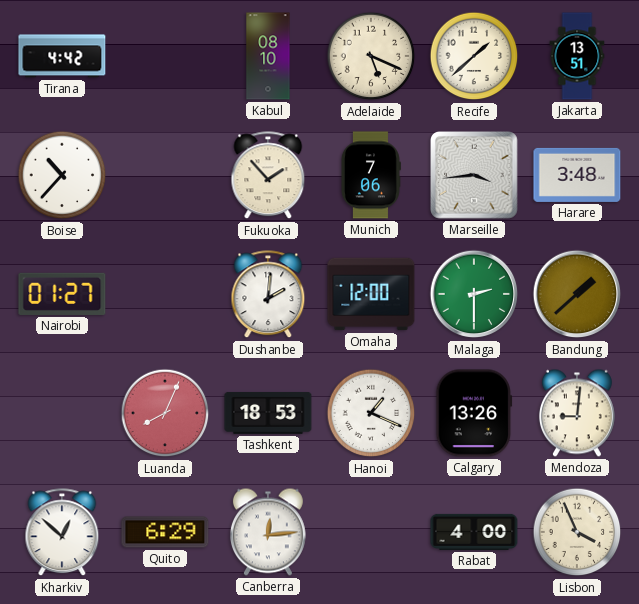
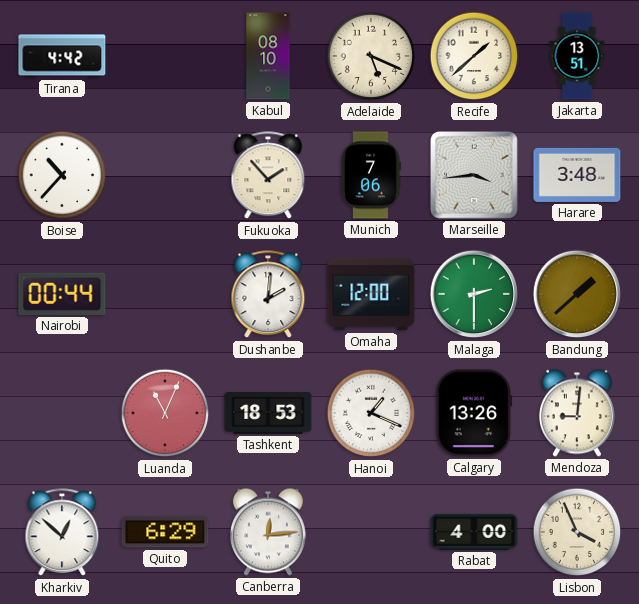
Nairobi: 01:27 -> 00:44
Luanda: 8:04 -> 11:04
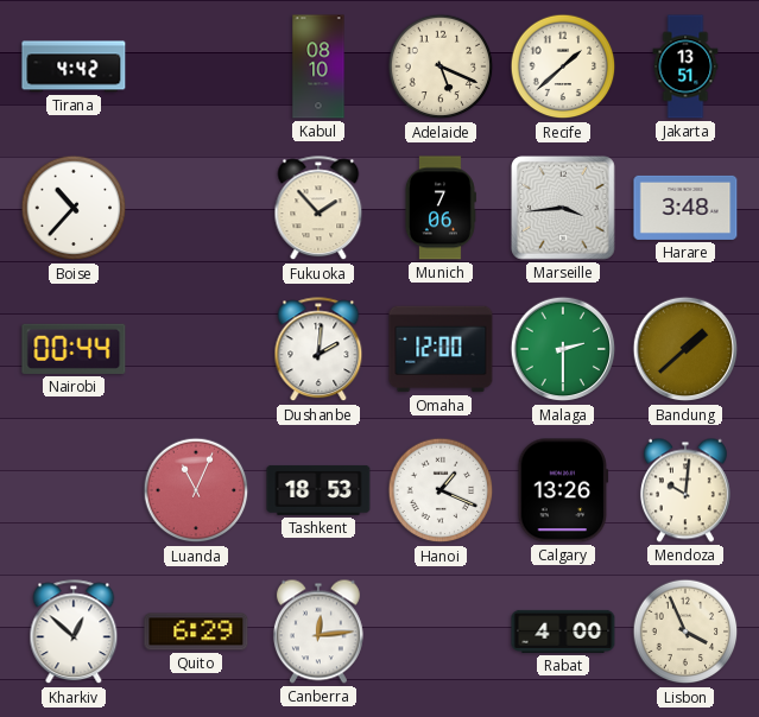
Mendoza: 9:01 -> 10:01
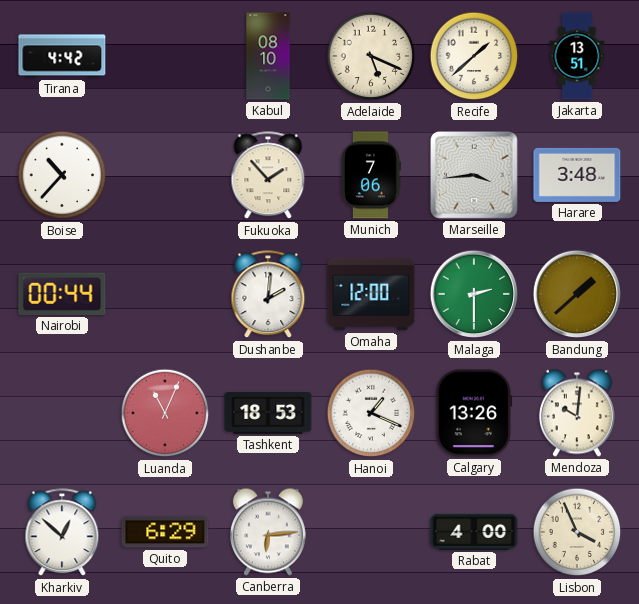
Canberra: 12:14 -> 6:14
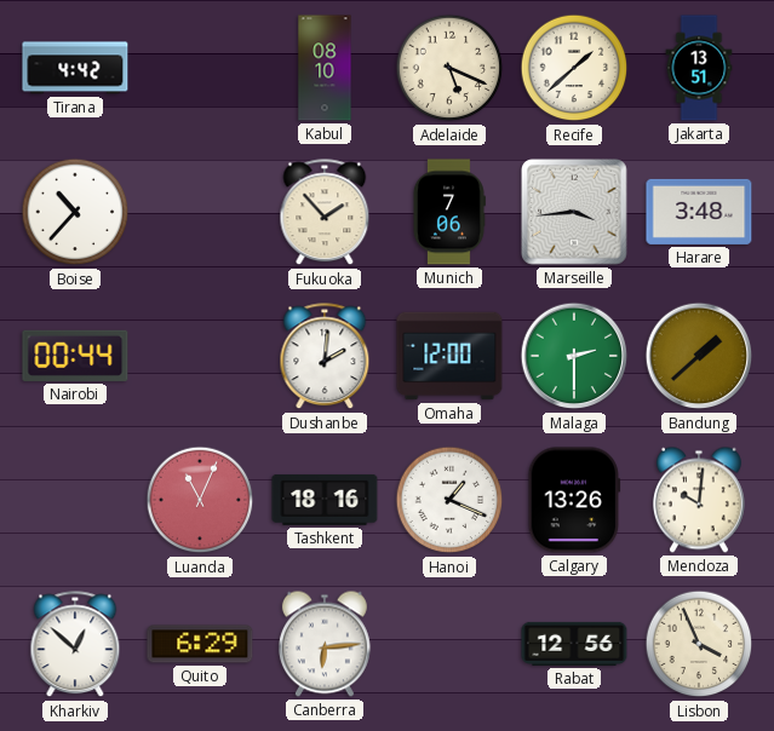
Tashkent: 18:53 -> 18:16
Rabat: 4:00 -> 12:56
